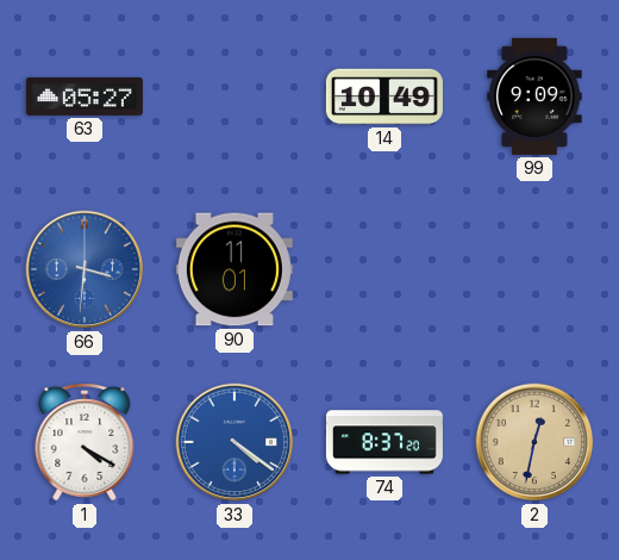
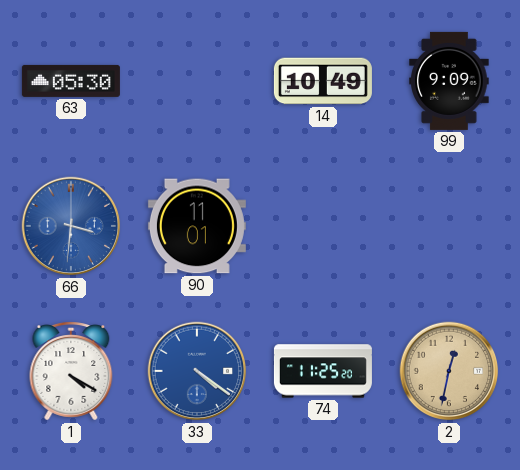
63: 05:27 -> 05:30
74: 8:37 -> 11:25
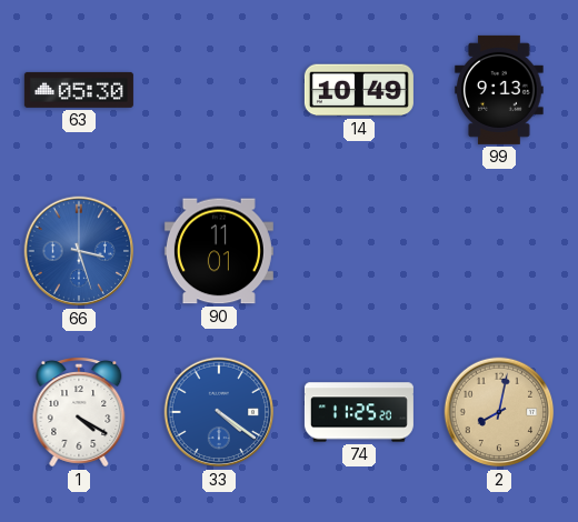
99: 9:09 -> 9:13
66: 3:31 -> 3:27
2: 12:32 -> 8:02
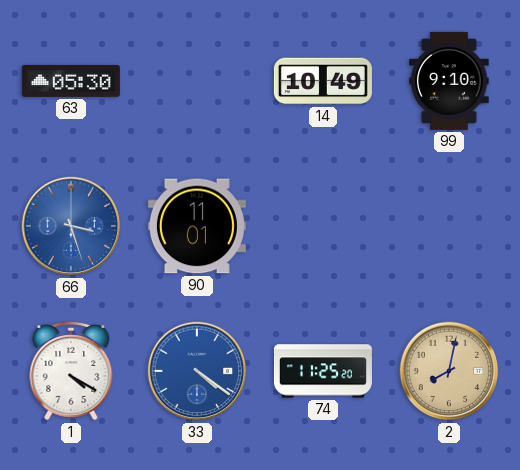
99: 9:13 -> 9:10
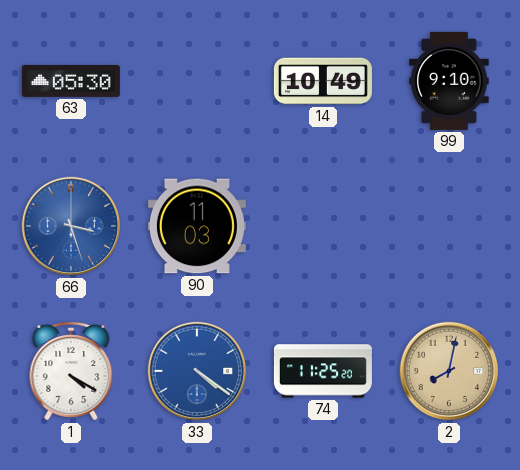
90: 11:01 -> 11:03
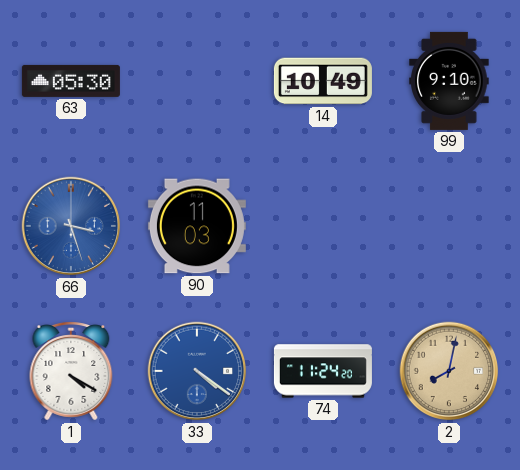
74: 11:25 -> 11:24
